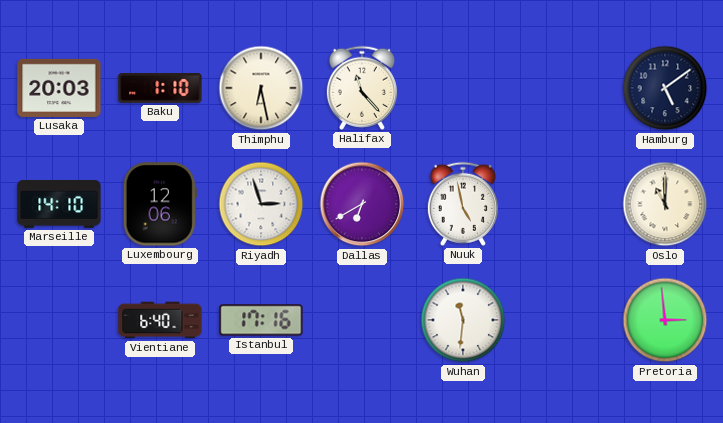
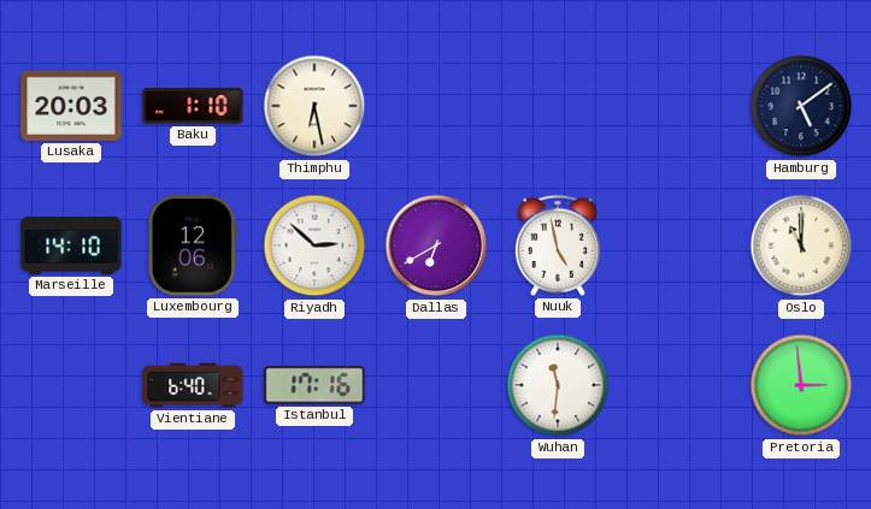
Halifax: 11:23 -> none
Riyadh: 2:57 -> 2:52
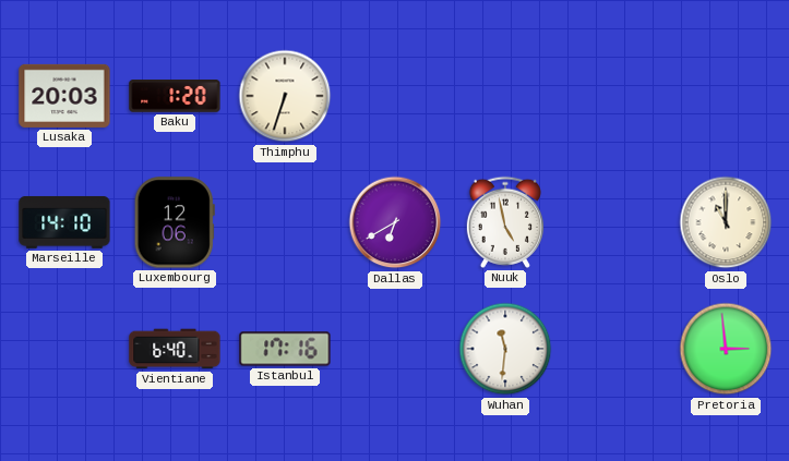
Baku: 1:10 -> 1:20
Thimphu: 6:28 -> 6:33
Hamburg: 5:09 -> none
Riyadh: 2:52 -> none
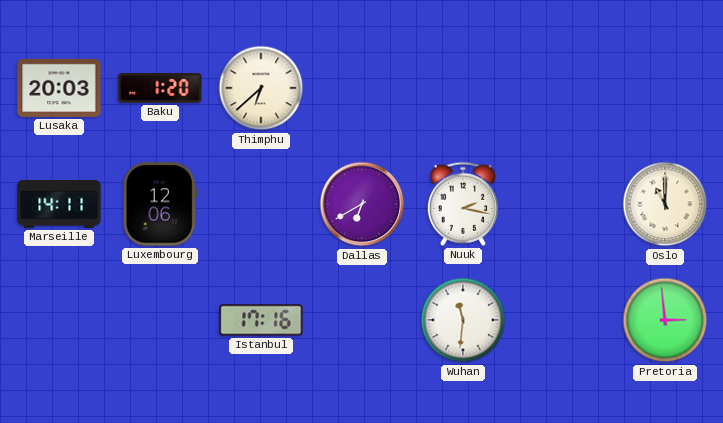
Thimphu: 6:33 -> 6:38
Marseille: 14:10 -> 14:11
Nuuk: 4:58 -> 2:17
Vientiane: 6:40 -> none
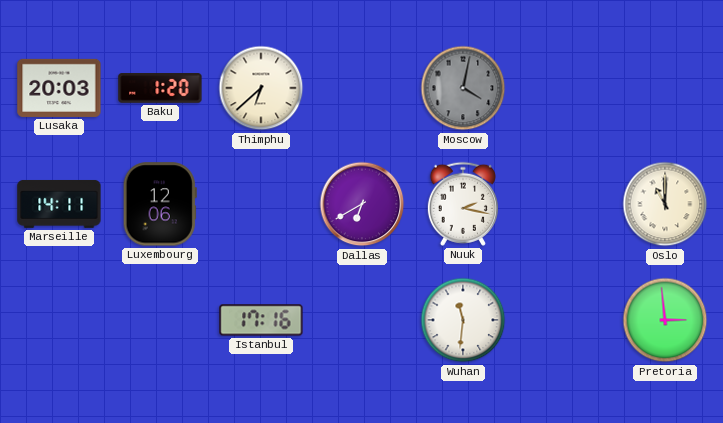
Moscow: none -> 4:02
